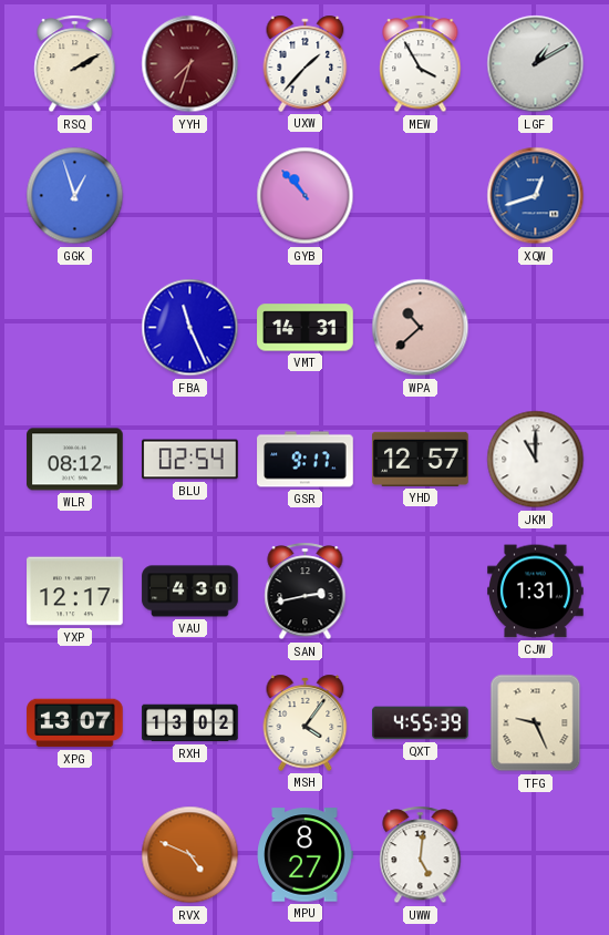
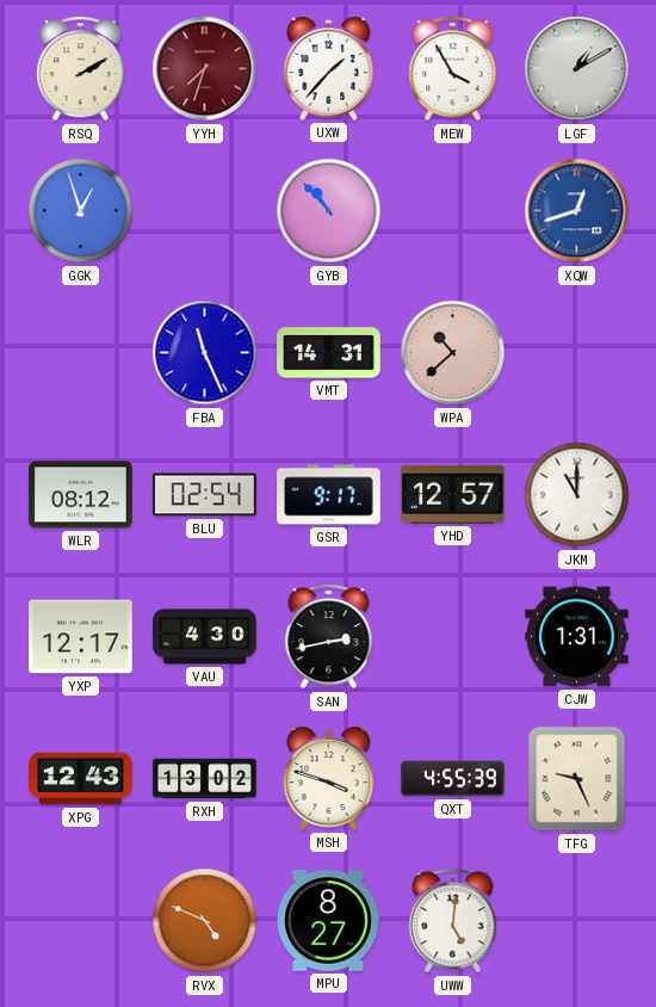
XPG: 13:07 -> 12:43
MSH: 4:06 -> 3:48
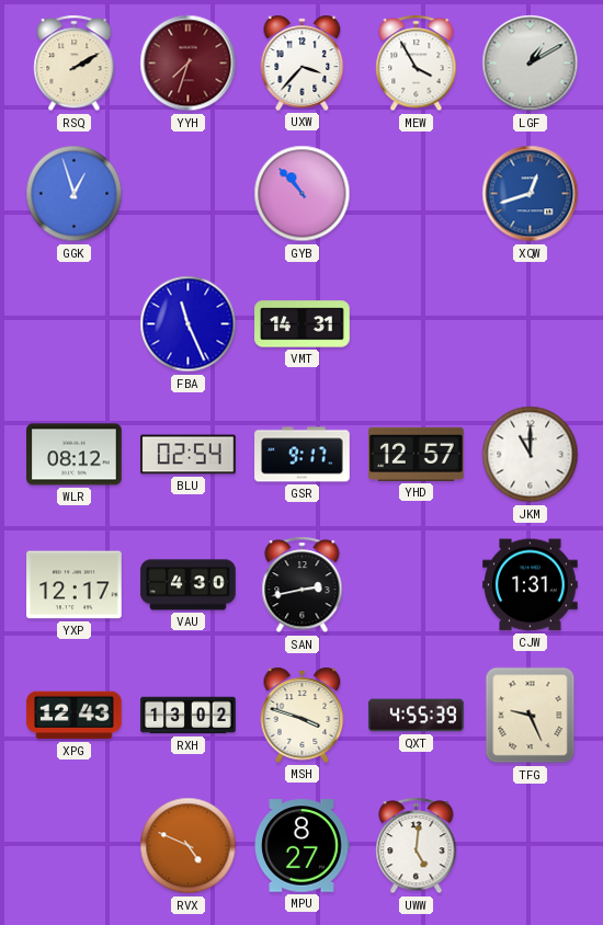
UXW: 1:37 -> 3:37
WPA: 10:38 -> none
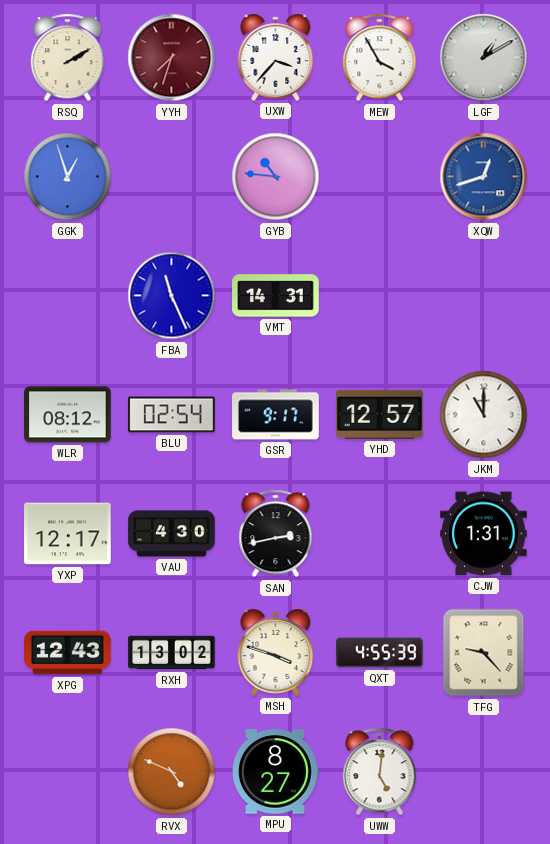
GYB: 10:53 -> 10:46
TFG: 9:26 -> 9:23
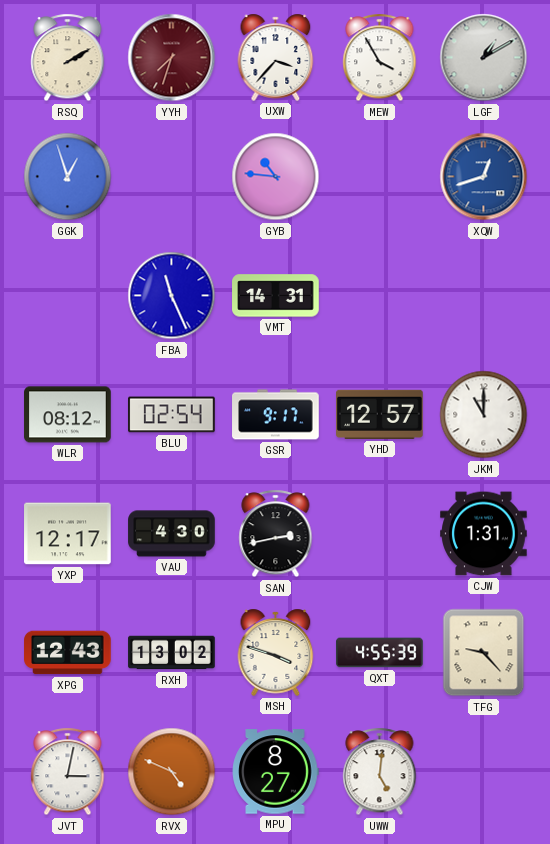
JVT: none -> 3:02
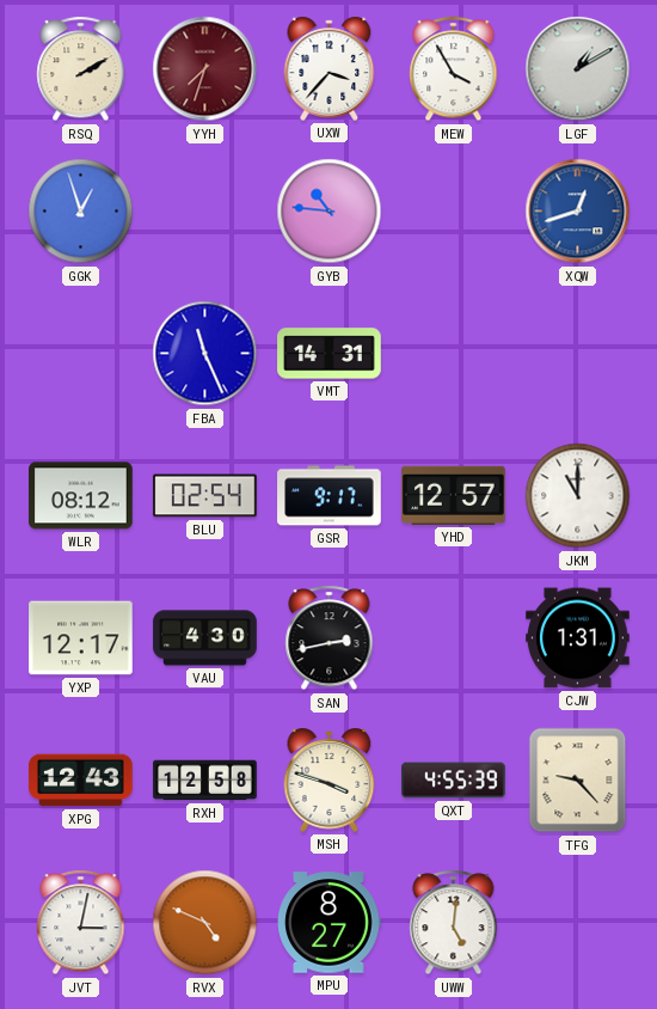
RXH: 13:02 -> 12:58
